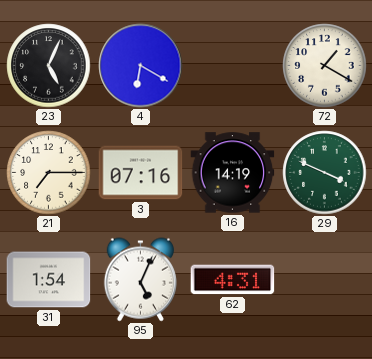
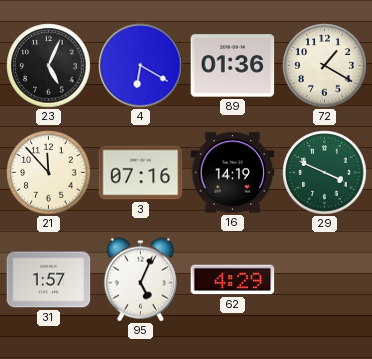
89: none -> 01:36
21: 7:15 -> 11:53
31: 1:54 -> 1:57
62: 4:31 -> 4:29
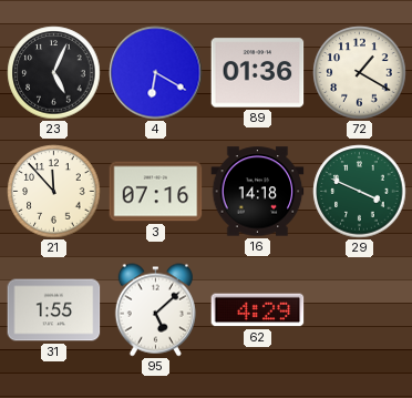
16: 14:19 -> 14:18
31: 1:57 -> 1:55
95: 5:04 -> 5:08
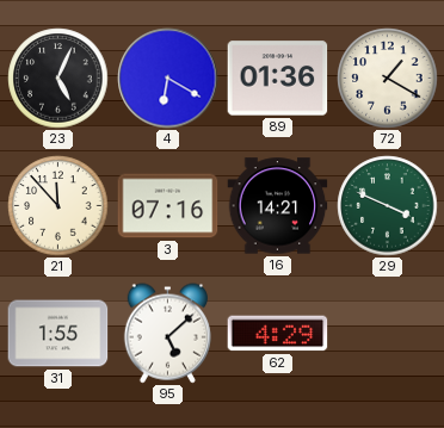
16: 14:18 -> 14:21
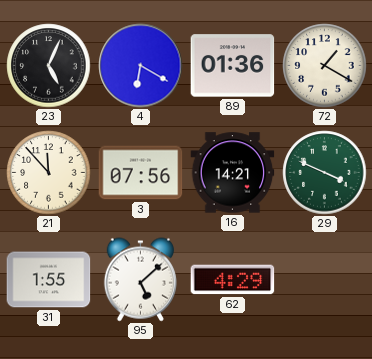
3: 07:16 -> 07:56
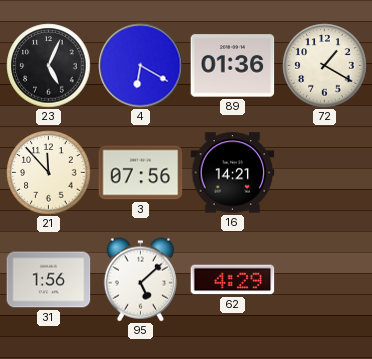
29: 3:49 -> none
31: 1:55 -> 1:56
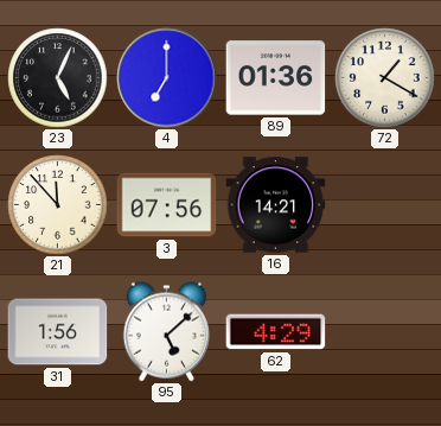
4: 6:20 -> 7:00
